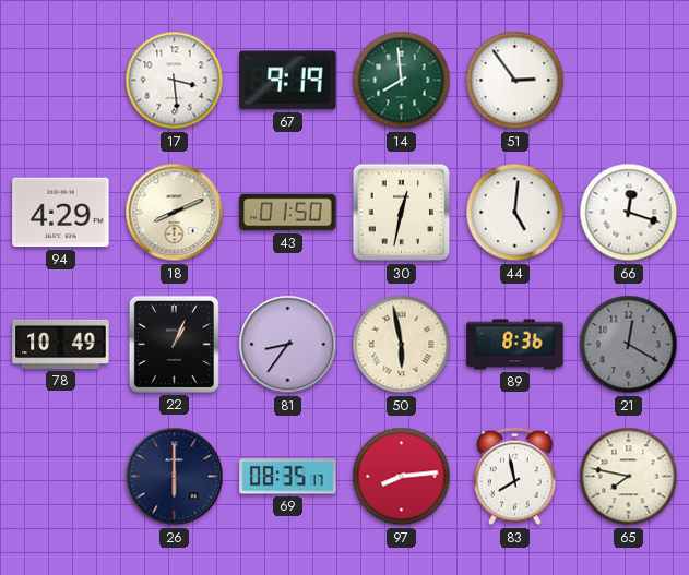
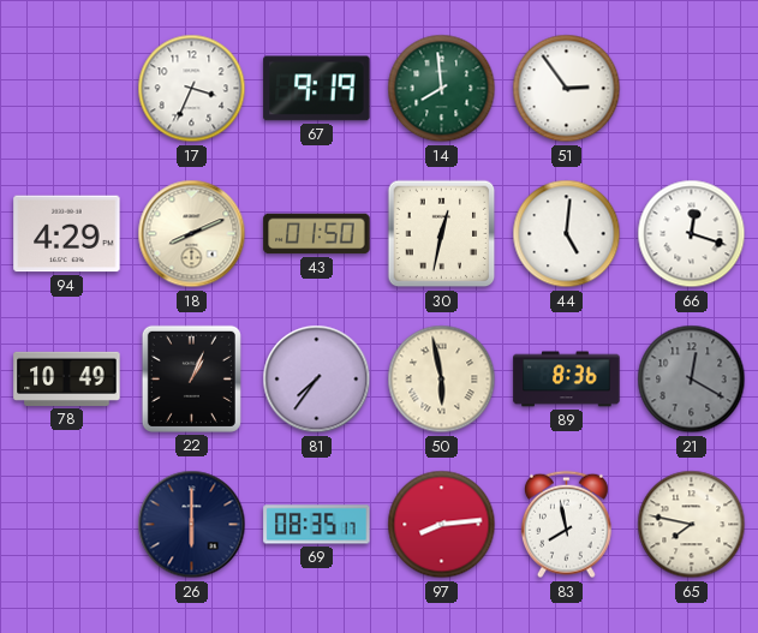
17: 3:29 -> 3:34
81: 8:36 -> 7:36
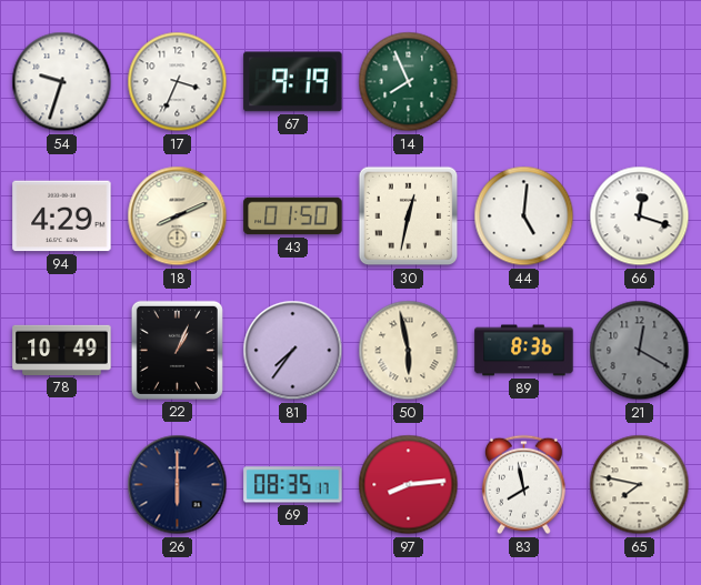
54: none -> 9:33
14: 7:59 -> 7:56
51: 2:54 -> none
